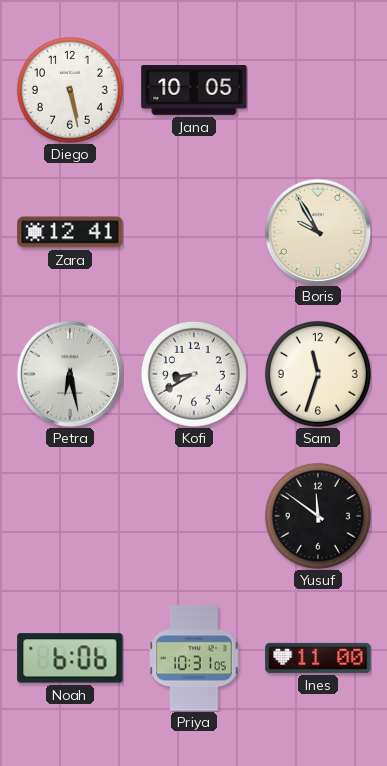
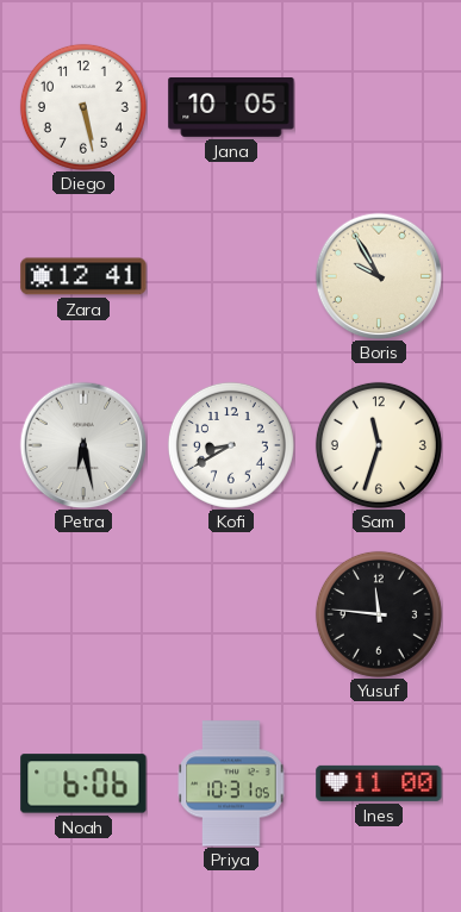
Yusuf: 11:51 -> 11:46
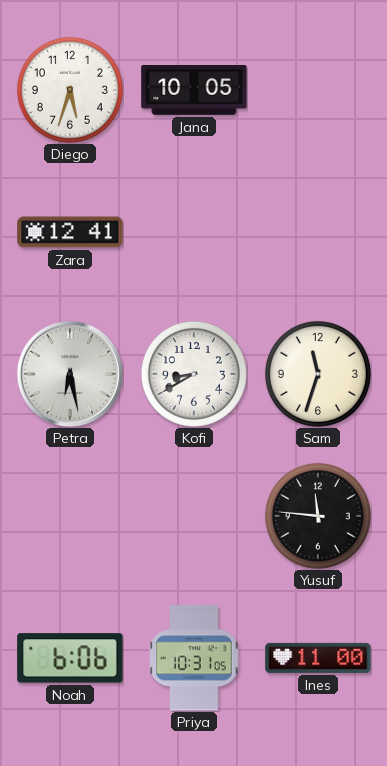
Diego: 5:28 -> 5:33
Boris: 9:55 -> none
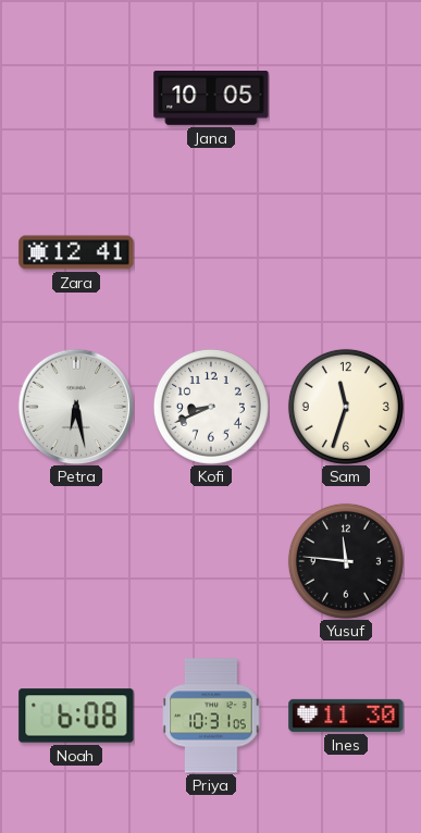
Diego: 5:33 -> none
Kofi: 8:40 -> 8:41
Noah: 6:06 -> 6:08
Ines: 11:00 -> 11:30
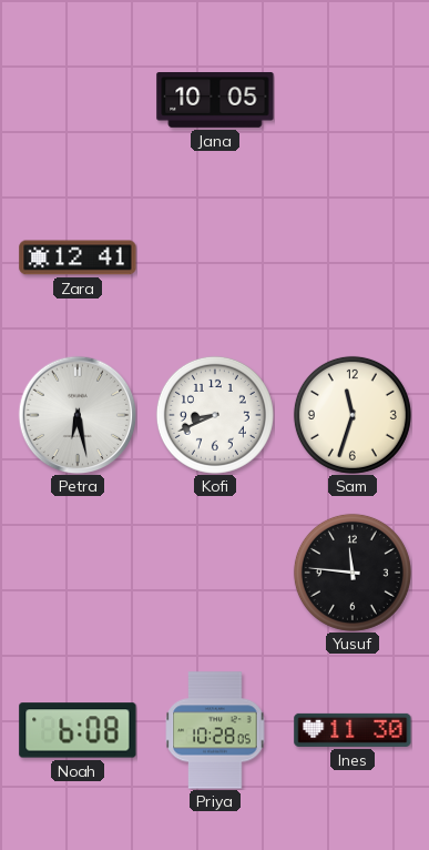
Priya: 10:31 -> 10:28
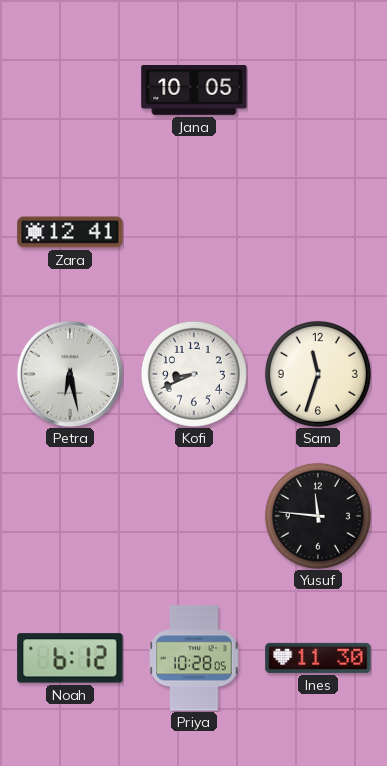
Noah: 6:08 -> 6:12
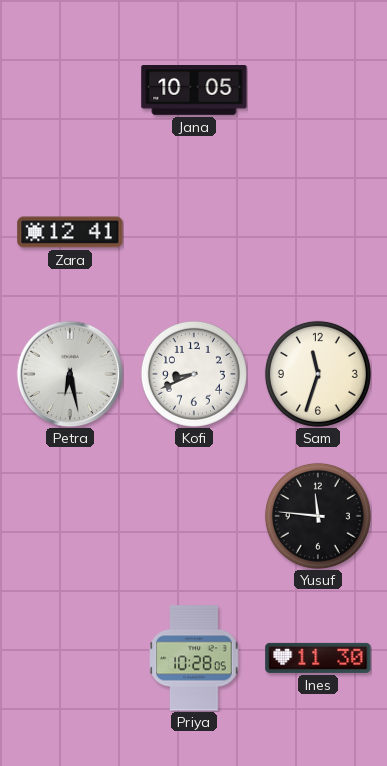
Noah: 6:12 -> none
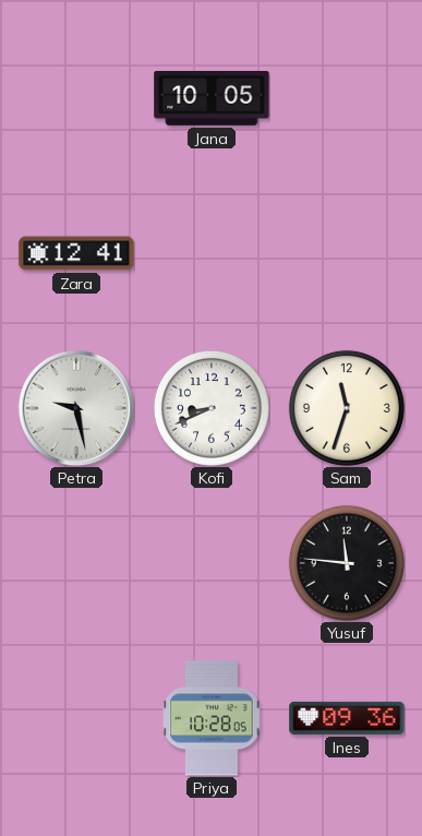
Petra: 6:28 -> 9:28
Ines: 11:30 -> 09:36
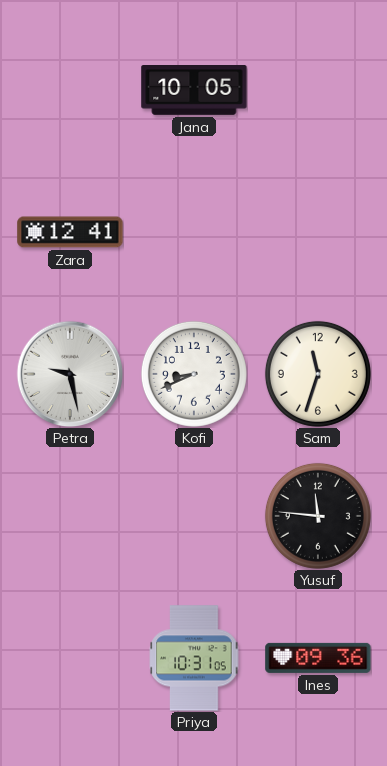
Priya: 10:28 -> 10:31
